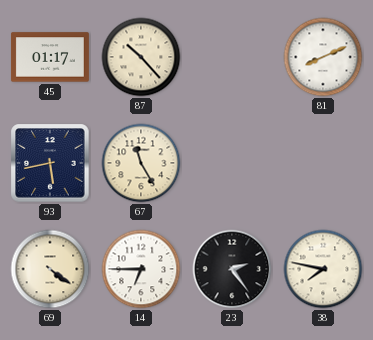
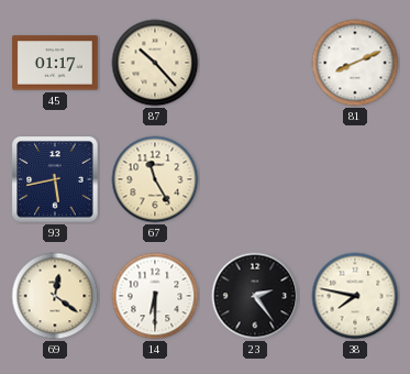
69: 4:21 -> 12:21
14: 6:45 -> 6:30
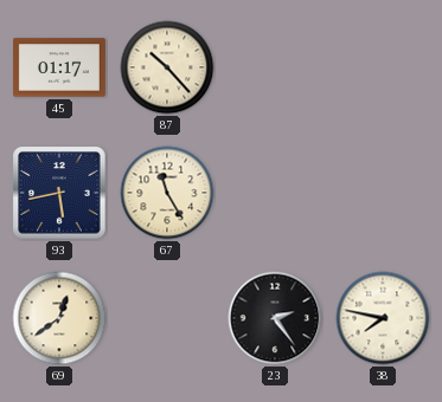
81: 8:11 -> none
69: 12:21 -> 12:39
14: 6:30 -> none
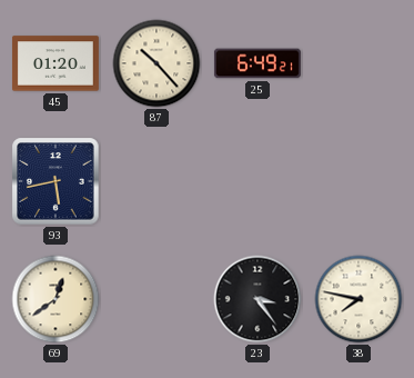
45: 01:17 -> 01:20
25: none -> 6:49
67: 11:25 -> none
23: 2:24 -> 3:24
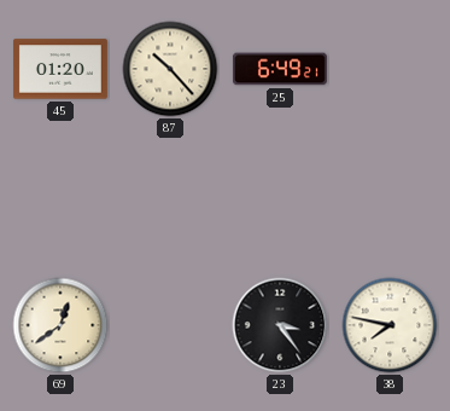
93: 5:43 -> none
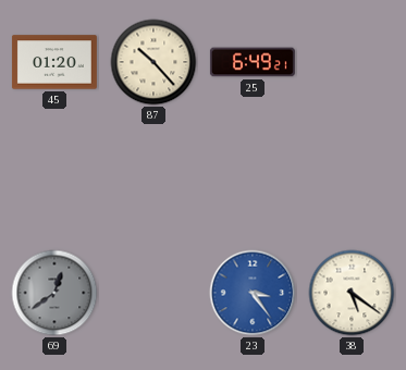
69 dial: cream -> grey
23 dial: black -> blue
38: 7:47 -> 5:21
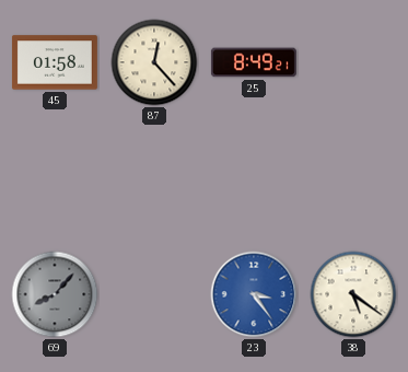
45: 01:20 -> 01:58
87: 10:23 -> 12:23
25: 6:49 -> 8:49
69: 12:39 -> 8:07
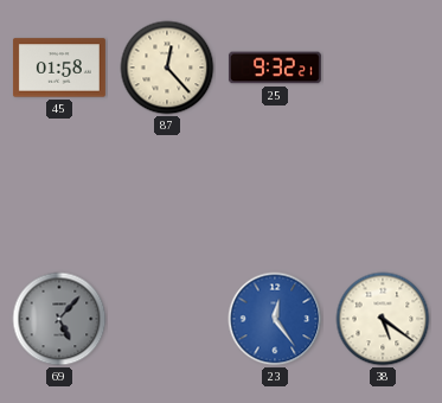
25: 8:49 -> 9:32
69: 8:07 -> 5:07
23: 3:24 -> 12:24
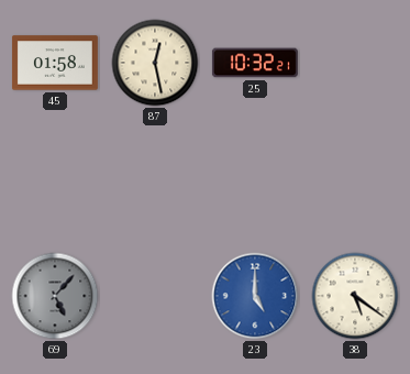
87: 12:23 -> 12:28
25: 9:32 -> 10:32
23: 12:24 -> 5:00
